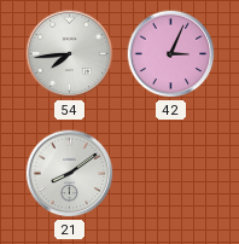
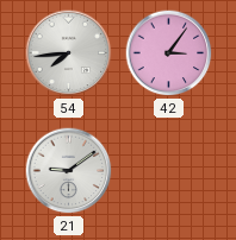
42: 3:04 -> 3:06
21: 8:09 -> 9:09
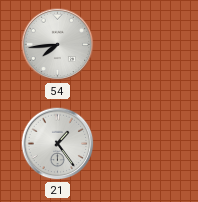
42: 3:06 -> none
21: 9:09 -> 1:24
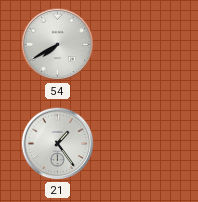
54: 7:44 -> 7:40
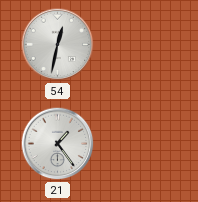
54: 7:40 -> 12:32
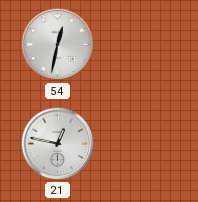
21: 1:24 -> 12:47
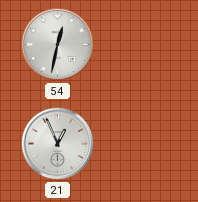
21: 12:47 -> 12:56
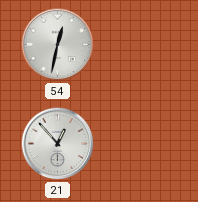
21: 12:56 -> 12:53
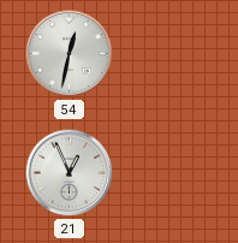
21: 12:53 -> 12:56
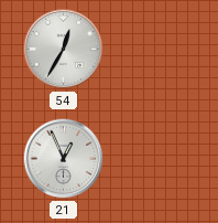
54: 12:32 -> 12:35
